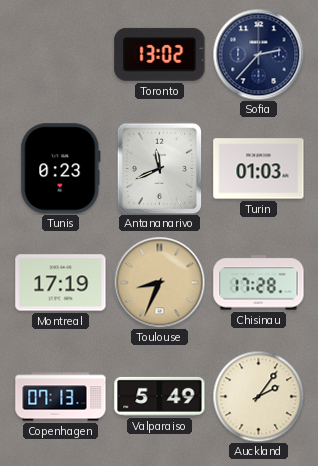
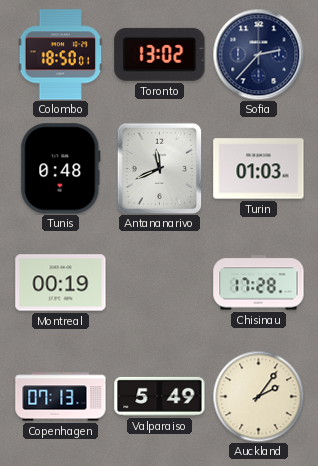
Colombo: none -> 18:50
Tunis: 0:23 -> 0:48
Montreal: 17:19 -> 00:19
Toulouse: 8:34 -> none
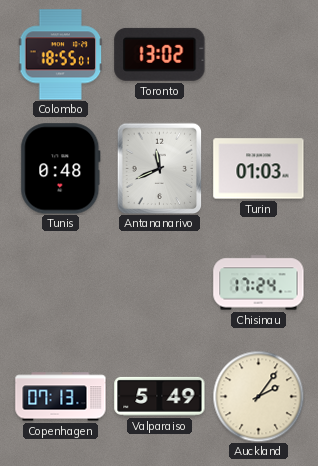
Colombo: 18:50 -> 18:55
Sofia: 2:37 -> none
Montreal: 00:19 -> none
Chisinau: 17:28 -> 17:24
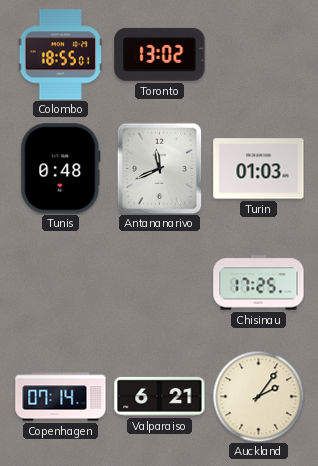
Chisinau: 17:24 -> 17:25
Copenhagen: 07:13 -> 07:14
Valparaiso: 5:49 -> 6:21
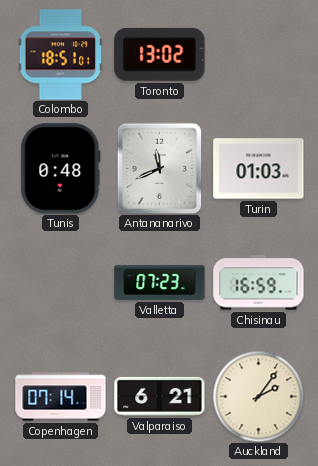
Colombo: 18:55 -> 18:51
Valletta: none -> 07:23
Chisinau: 17:25 -> 16:59
